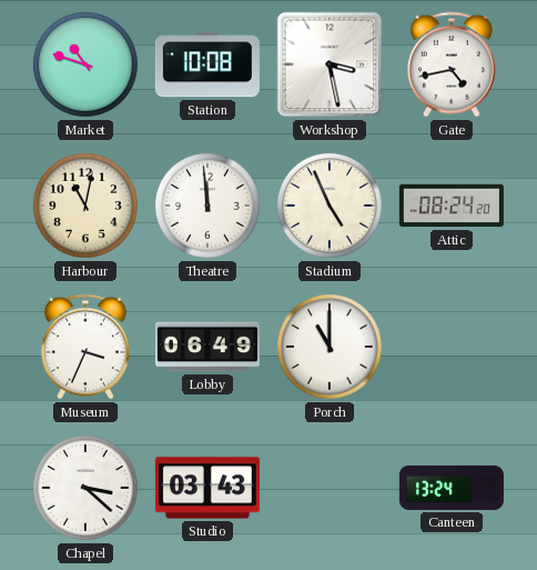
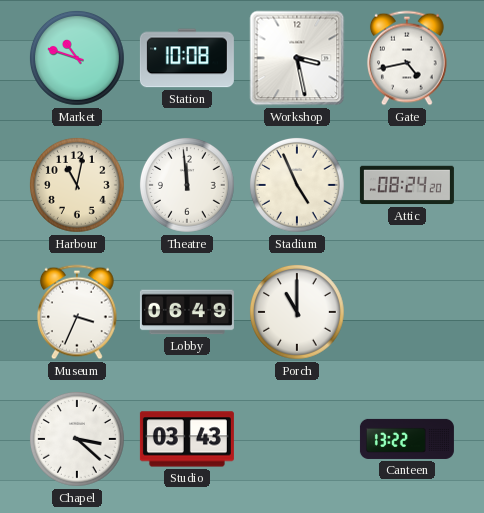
Canteen: 13:24 -> 13:22
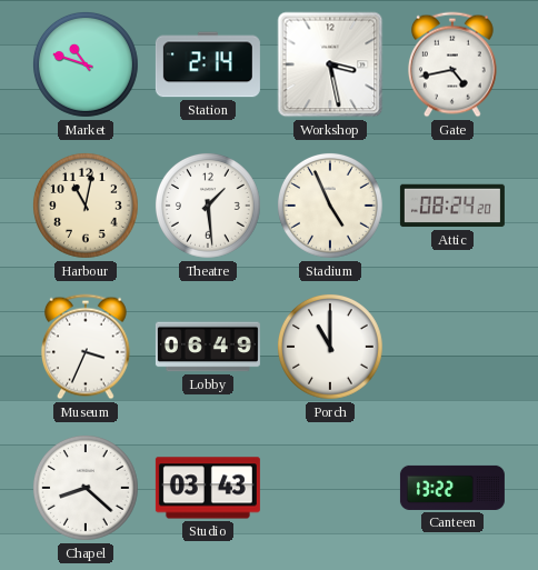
Station: 10:08 -> 2:14
Theatre: 11:59 -> 1:29
Chapel: 3:22 -> 8:22
